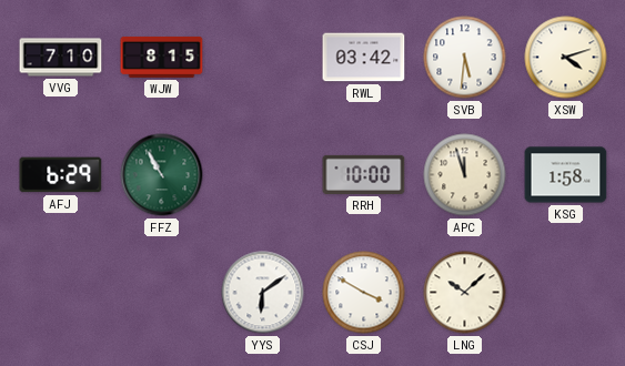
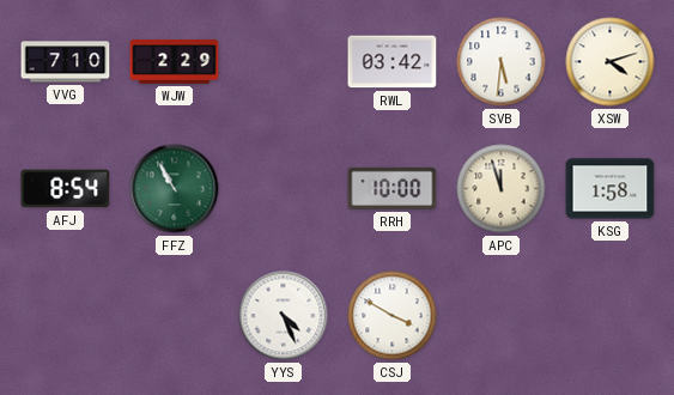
WJW: 8:15 -> 2:29
AFJ: 6:29 -> 8:54
YYS: 6:09 -> 4:26
LNG: 10:08 -> none
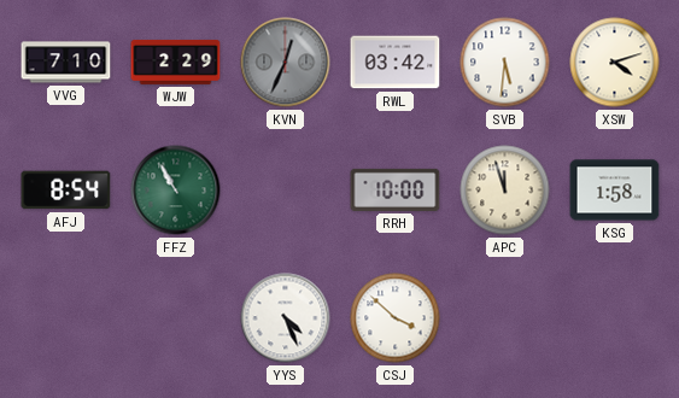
KVN: none -> 12:34
CSJ: 3:50 -> 3:52
